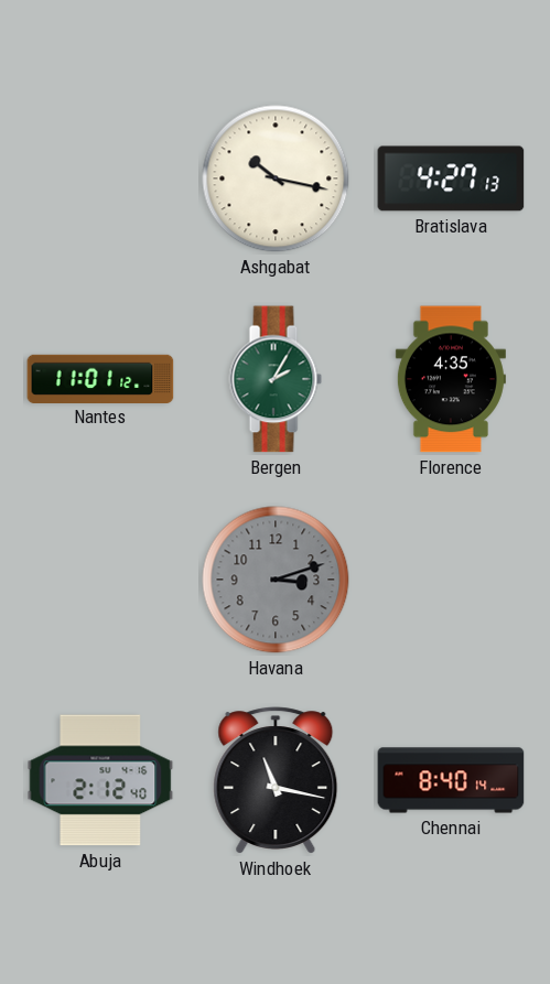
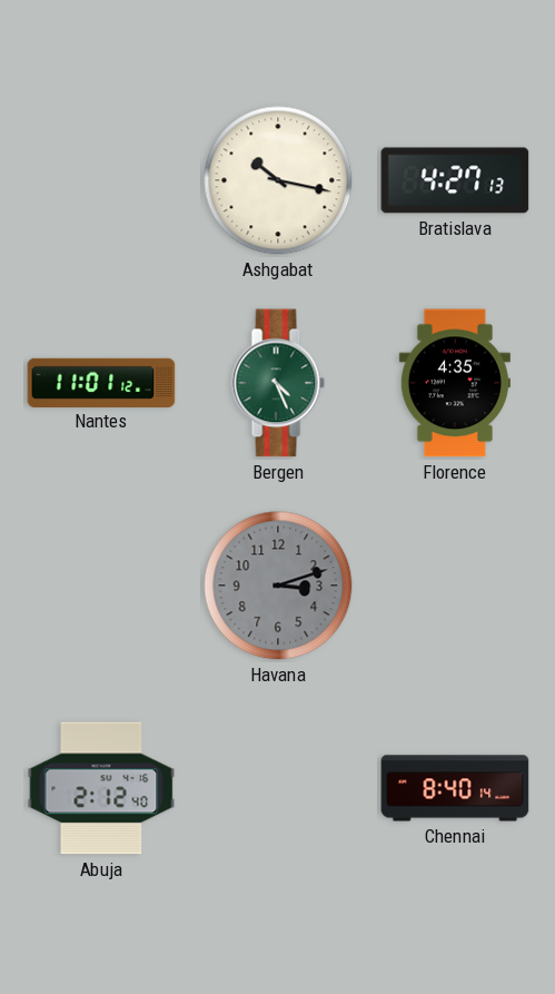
Bergen: 2:05 -> 4:26
Windhoek: 11:17 -> none
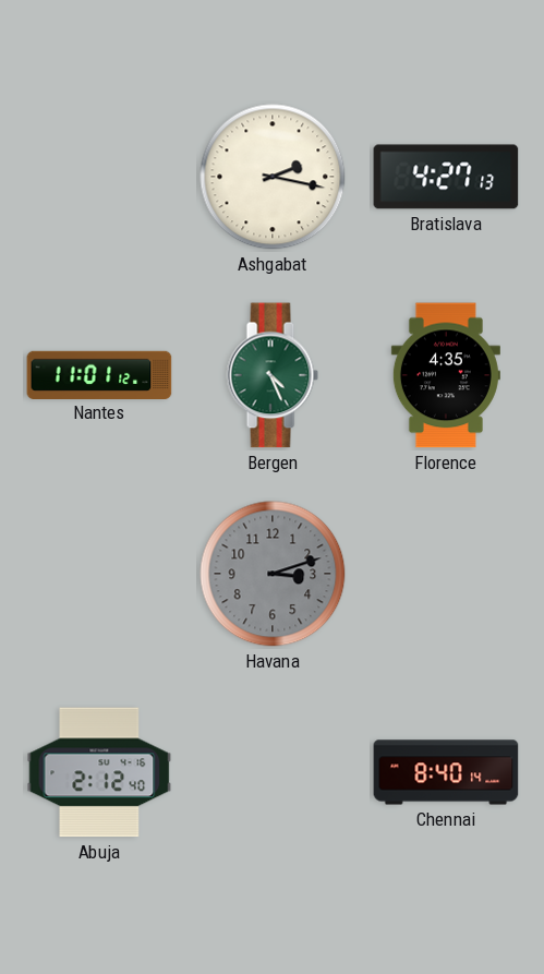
Ashgabat: 10:17 -> 2:17
